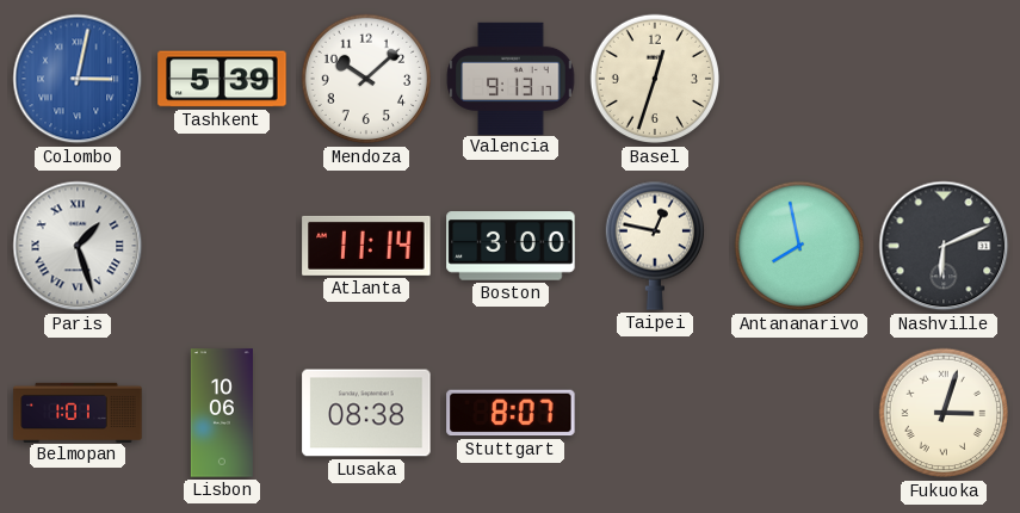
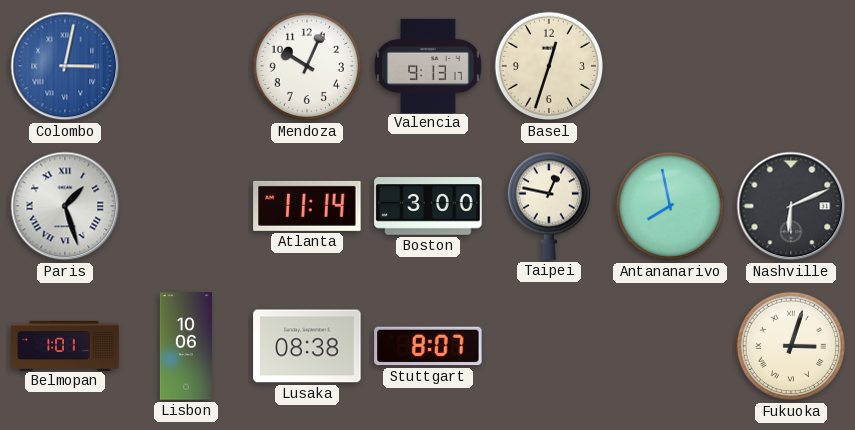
Tashkent: 5:39 -> none
Mendoza: 10:08 -> 10:04
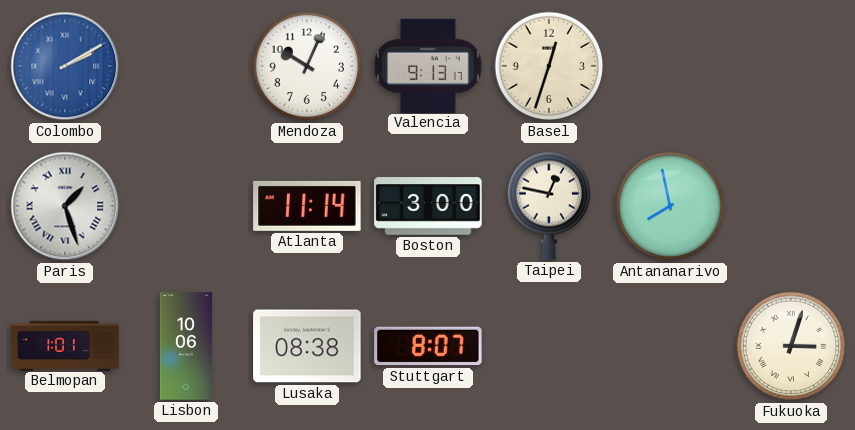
Colombo: 3:02 -> 2:10
Nashville: 6:11 -> none
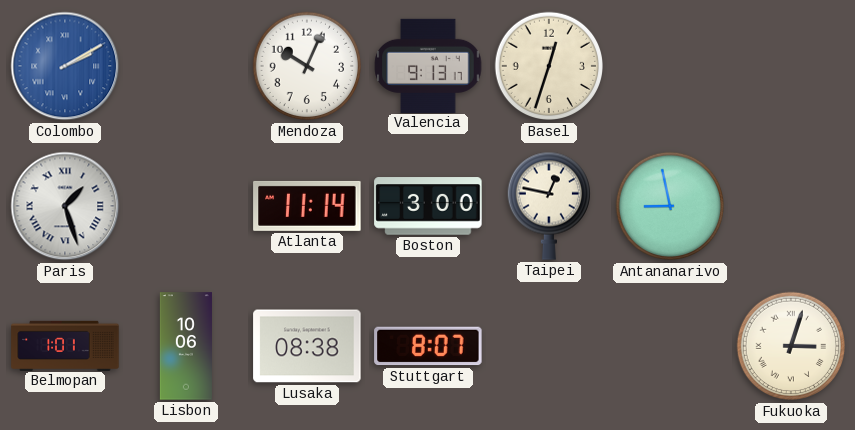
Antananarivo: 7:58 -> 8:58
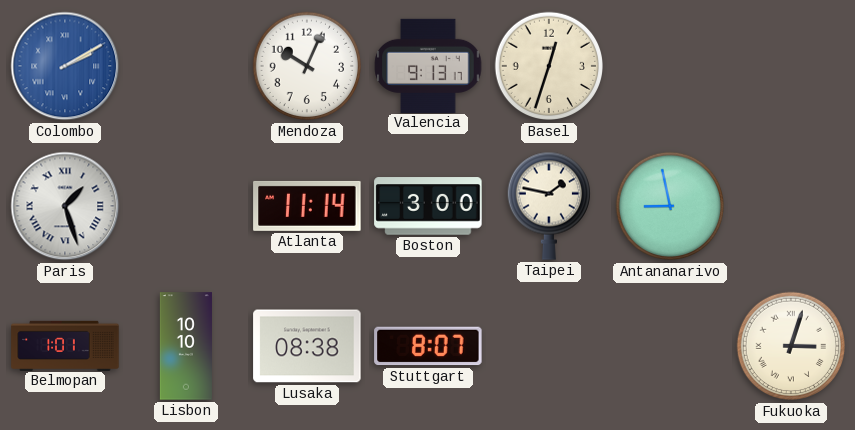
Taipei: 12:47 -> 1:47
Lisbon: 10:06 -> 10:10
